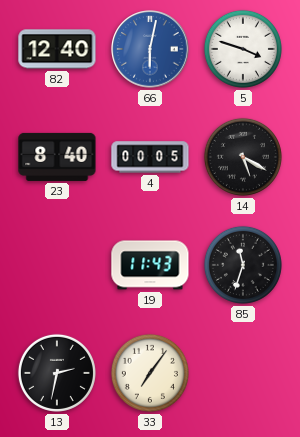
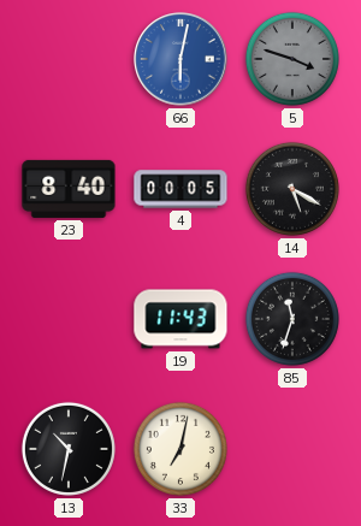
82: 12:40 -> none
5 dial: white -> grey
13: 2:32 -> 10:32
33: 7:06 -> 7:02
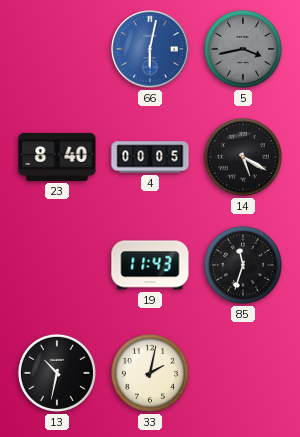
5: 3:48 -> 3:43
33: 7:02 -> 2:02
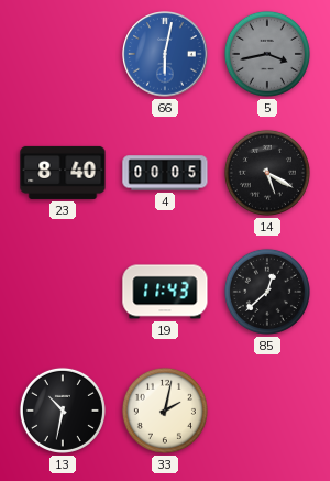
85: 11:33 -> 12:38
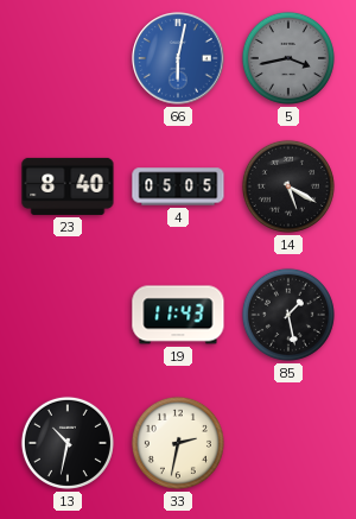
4: 00:05 -> 05:05
85: 12:38 -> 1:28
33: 2:02 -> 2:32
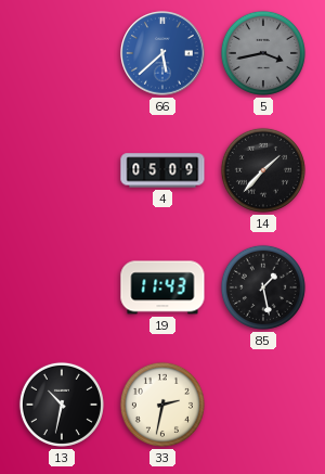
66: 6:02 -> 5:38
23: 8:40 -> none
4: 05:05 -> 05:09
14: 5:20 -> 1:37
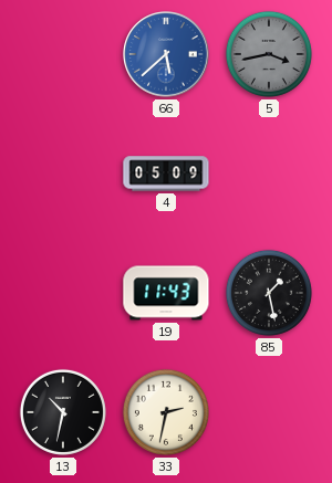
14: 1:37 -> none
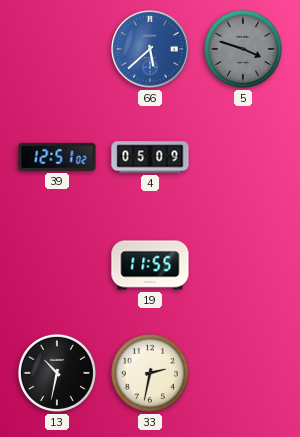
5: 3:43 -> 3:48
39: none -> 12:51
19: 11:43 -> 11:55
85: 1:28 -> none
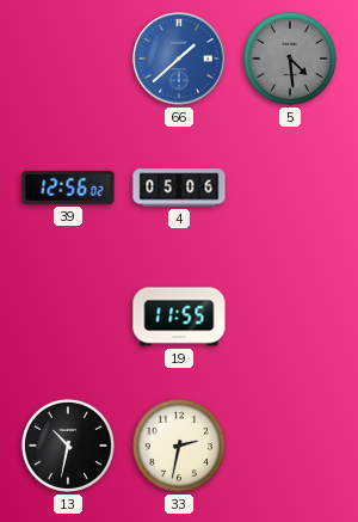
66: 5:38 -> 1:38
5: 3:48 -> 4:29
39: 12:51 -> 12:56
4: 05:09 -> 05:06
